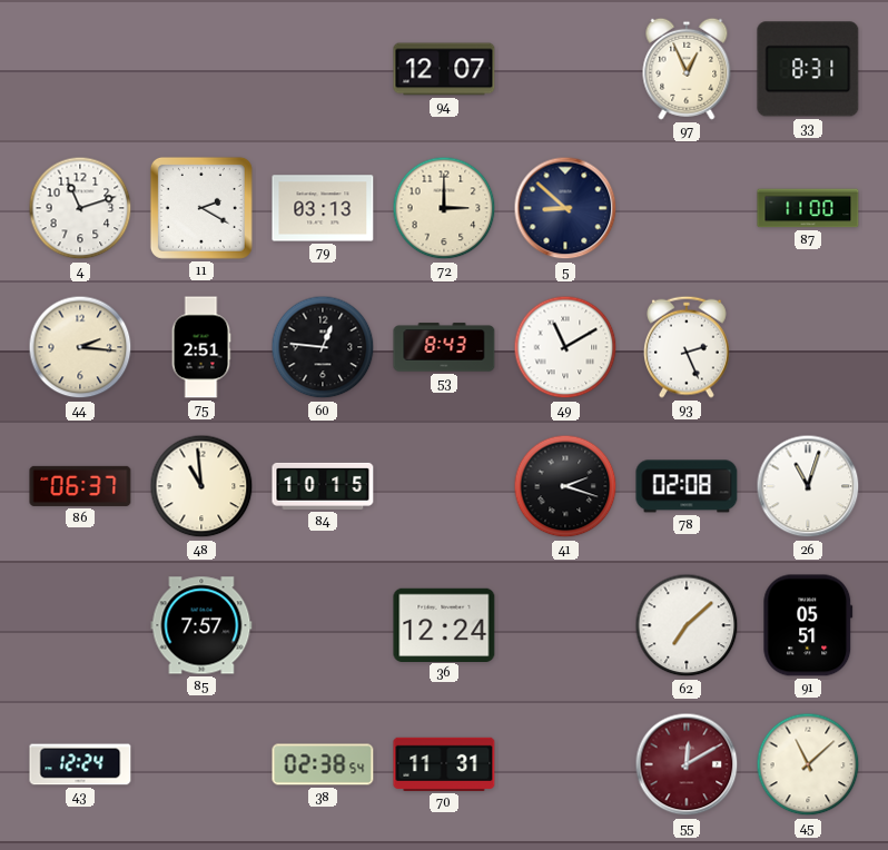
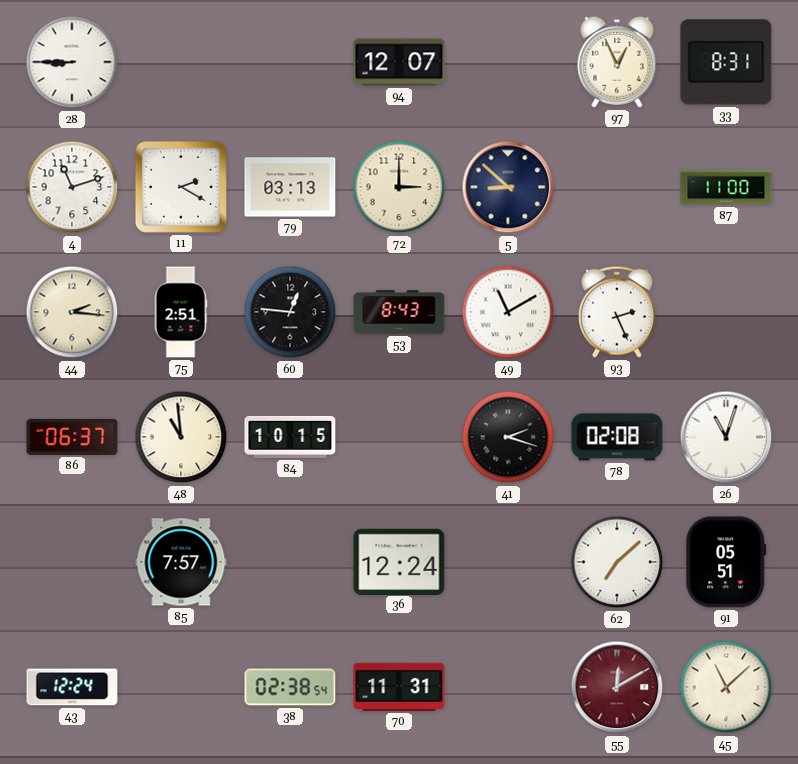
28: none -> 8:45
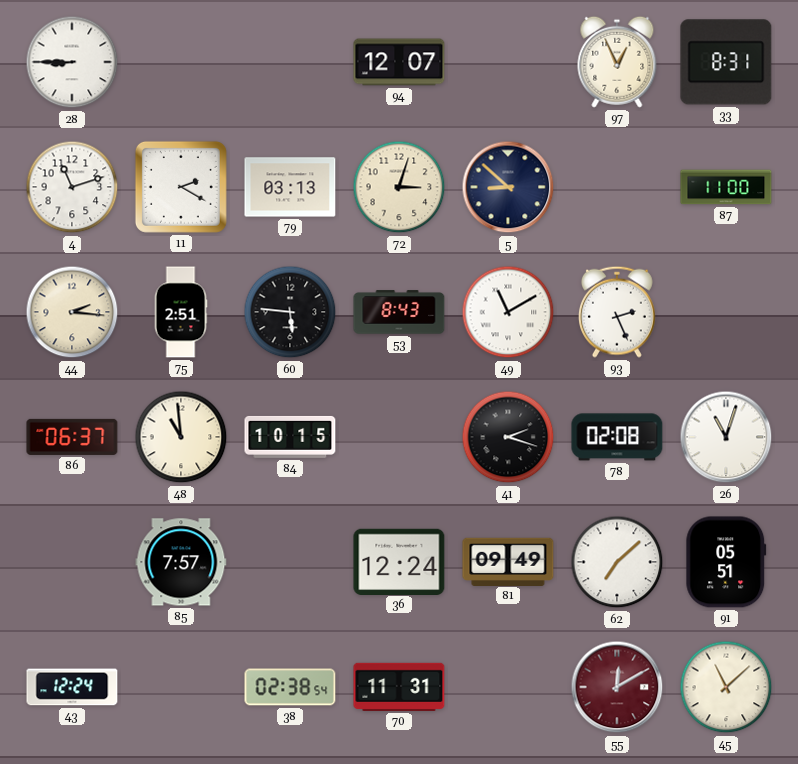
72: 3:00 -> 3:03
60: 12:46 -> 5:46
81: none -> 09:49
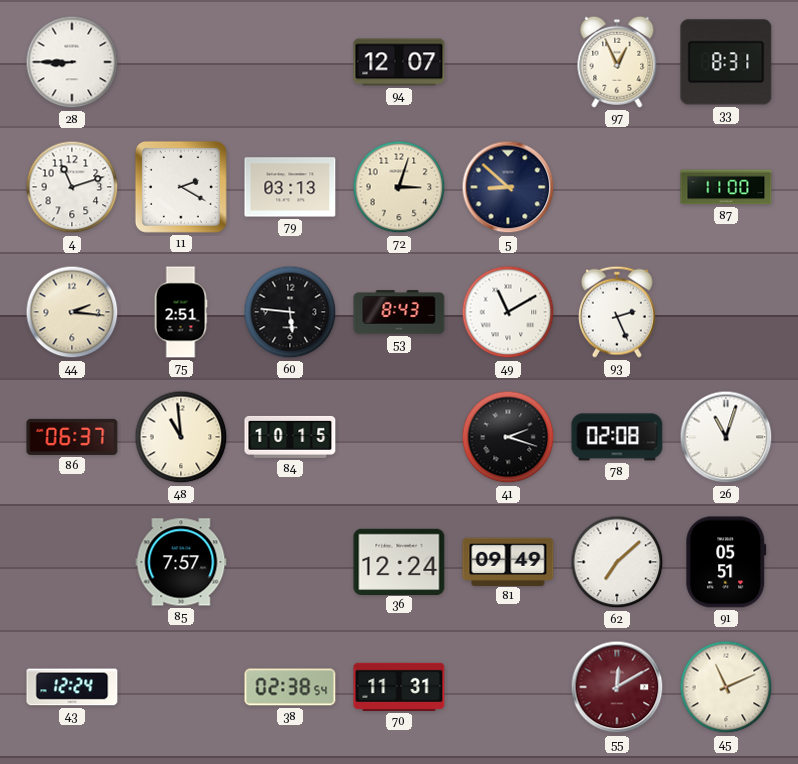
45: 11:08 -> 11:11
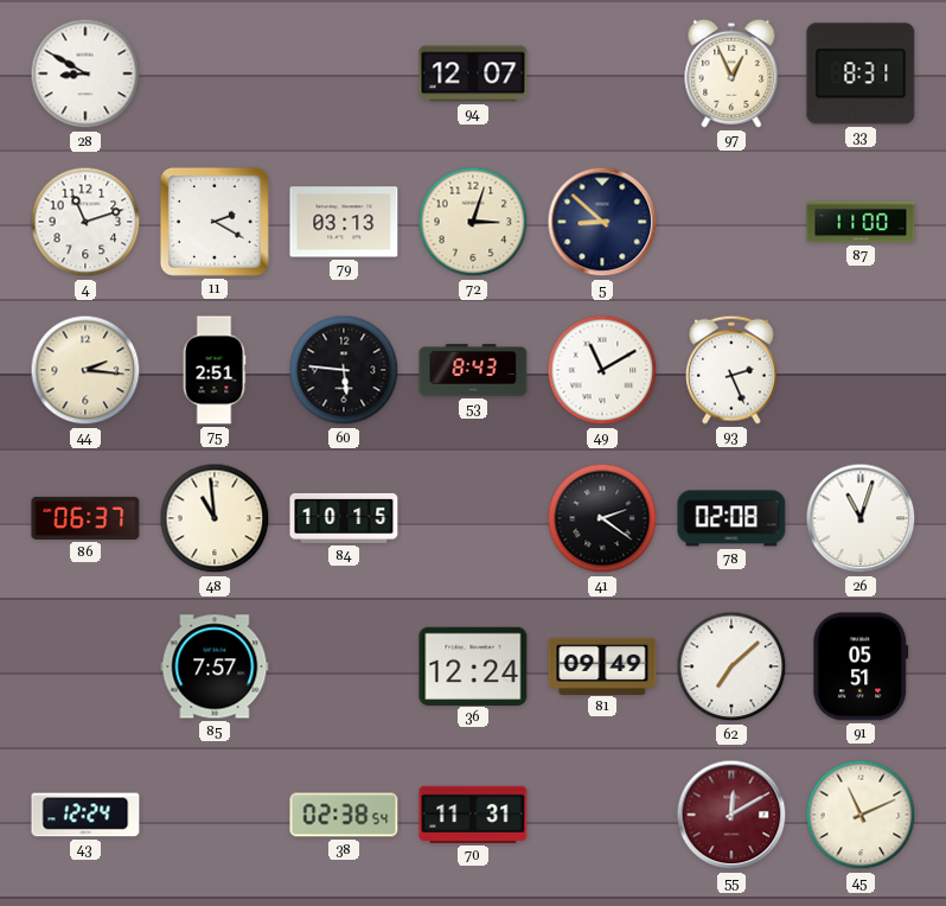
28: 8:45 -> 8:50
41: 2:18 -> 2:21
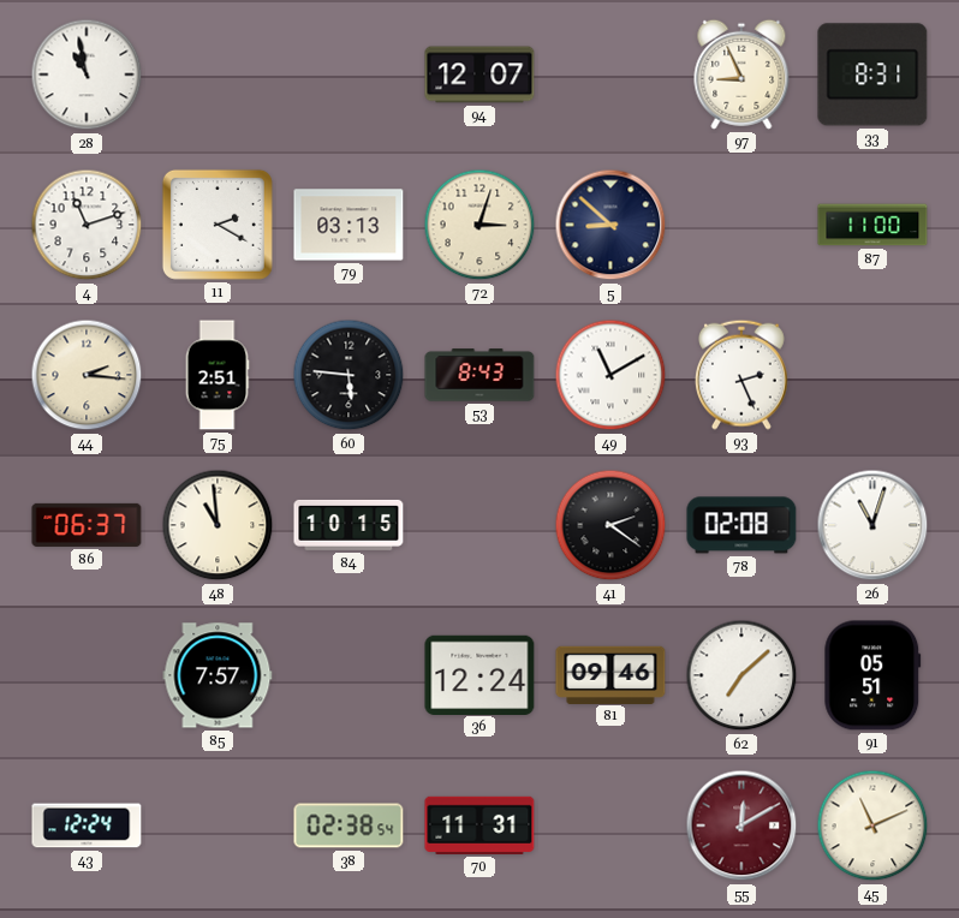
28: 8:50 -> 10:58
97: 12:56 -> 8:56
81: 09:49 -> 09:46
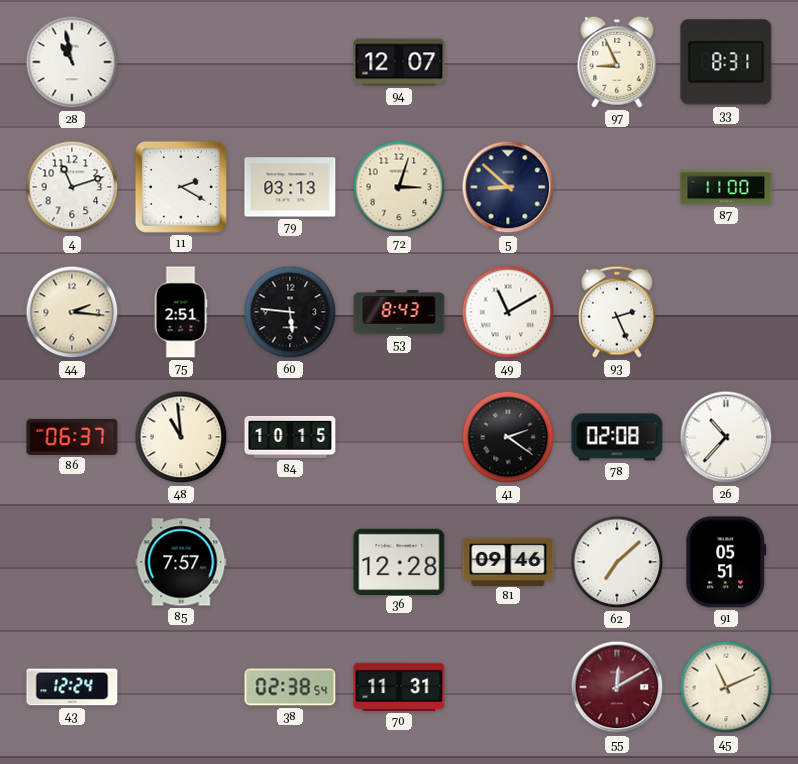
26: 11:03 -> 10:37
36: 12:24 -> 12:28
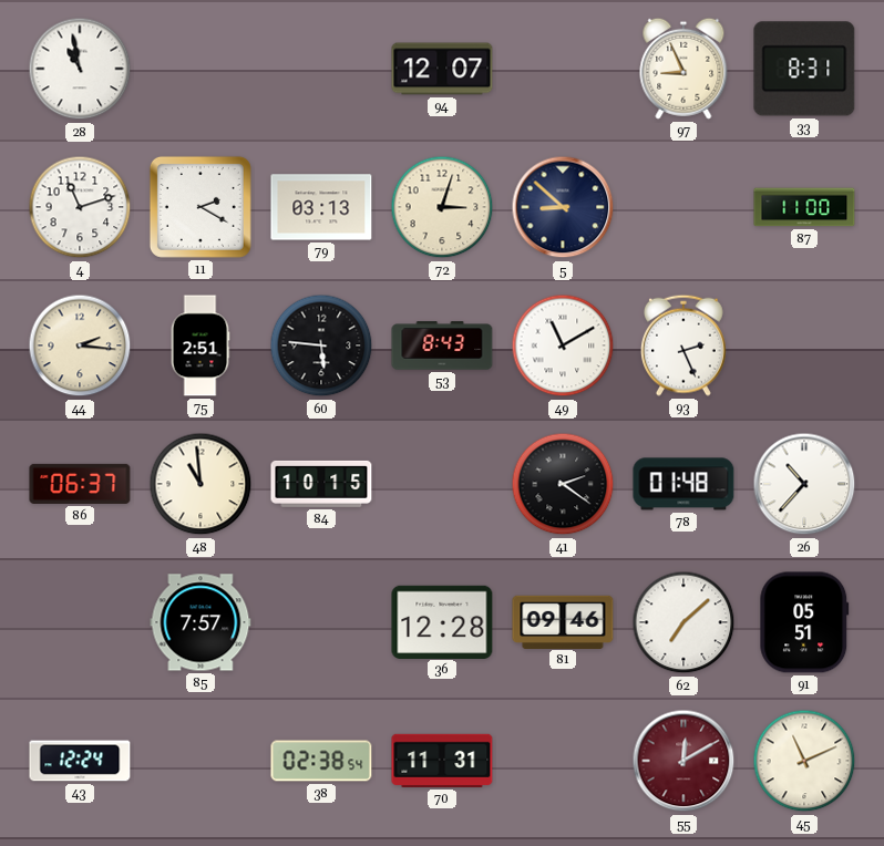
78: 02:08 -> 01:48
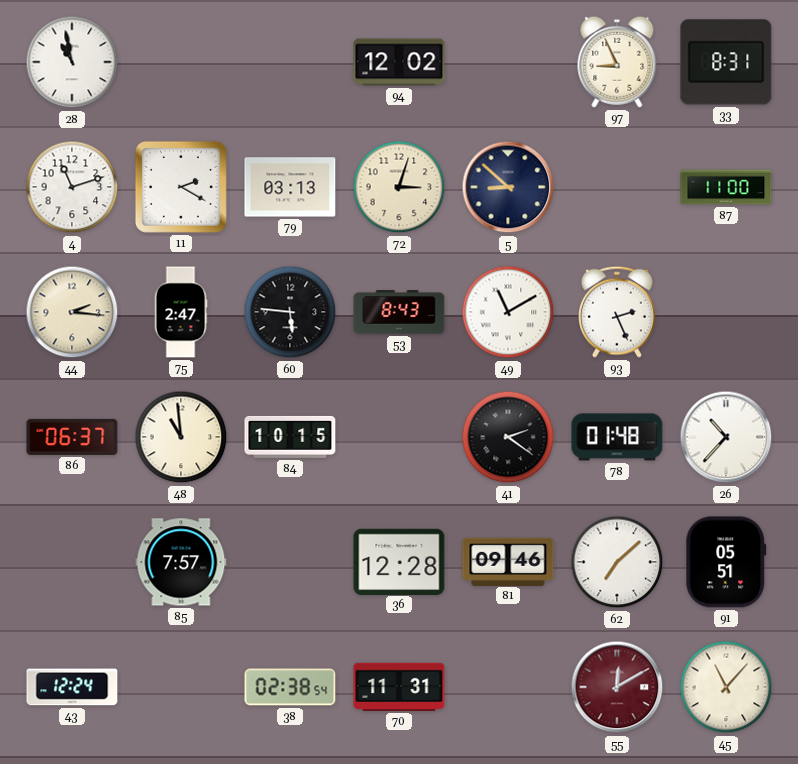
94: 12:07 -> 12:02
75: 2:51 -> 2:47
45: 11:11 -> 11:07
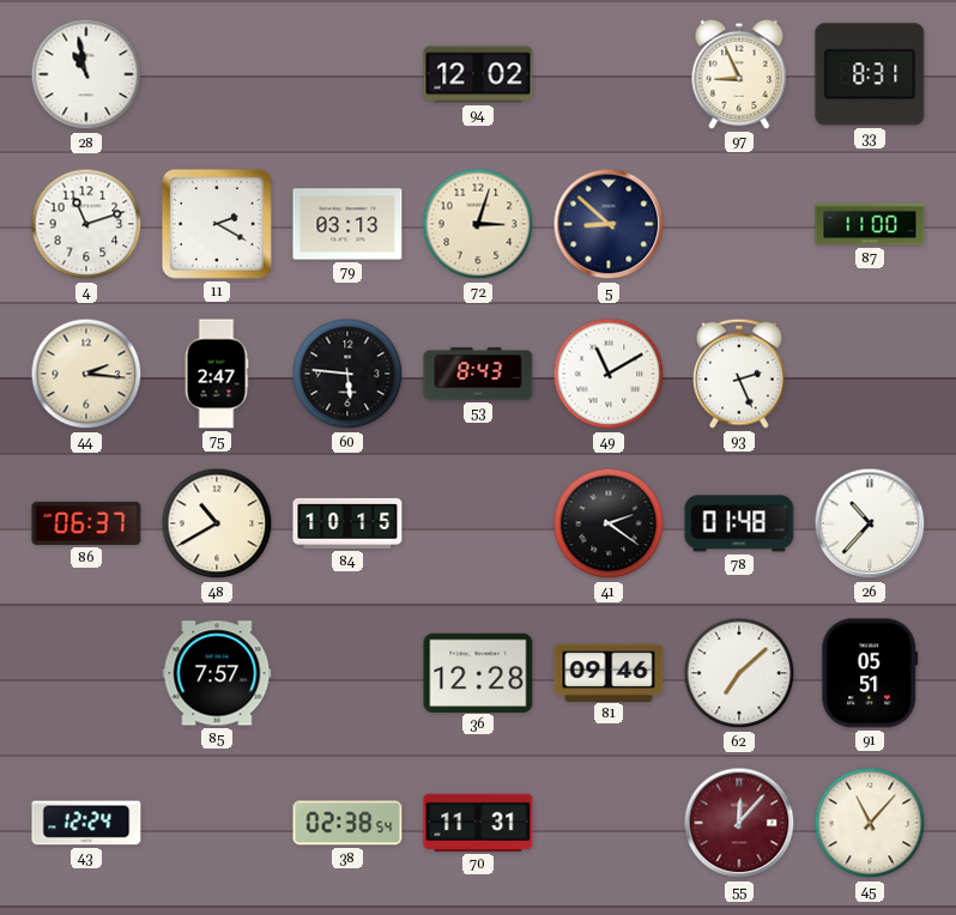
48: 10:59 -> 10:40
55: 12:10 -> 12:07
